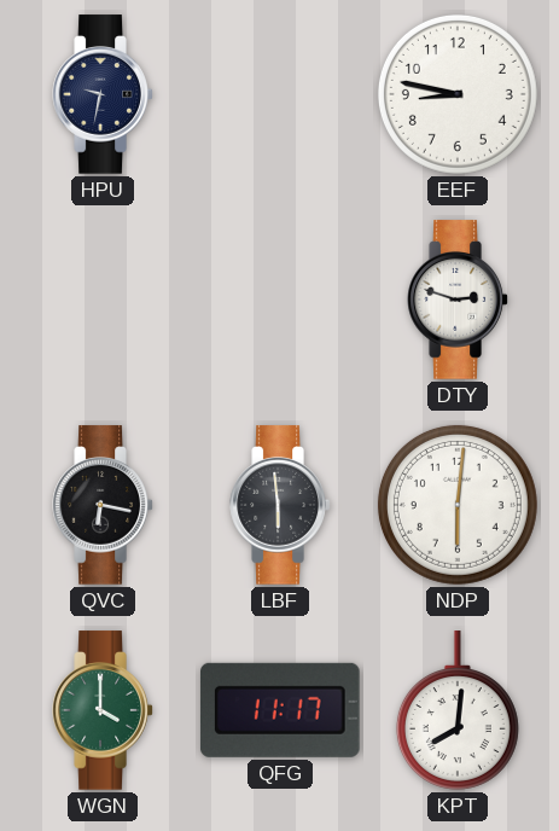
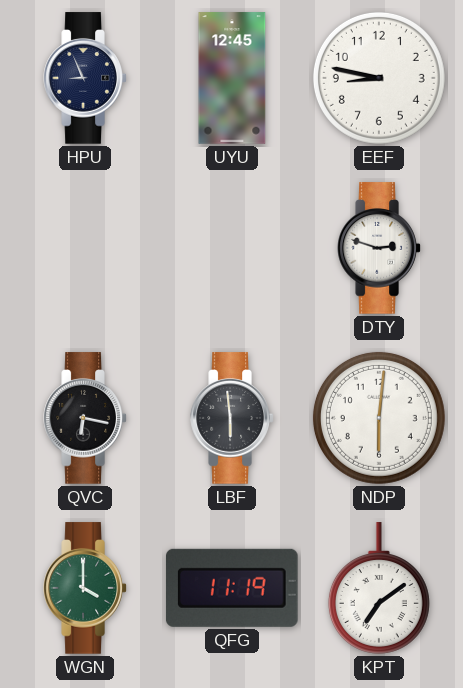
HPU: 9:32 -> 8:56
UYU: none -> 12:45
QFG: 11:17 -> 11:19
KPT: 8:01 -> 7:09
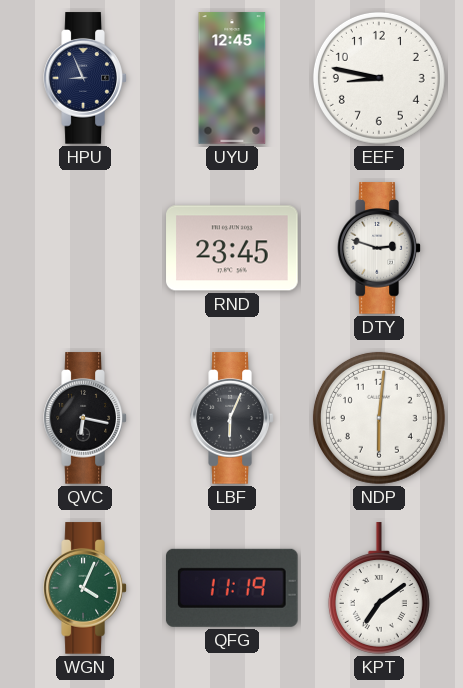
RND: none -> 23:45
LBF: 5:59 -> 6:04
WGN: 4:00 -> 4:04
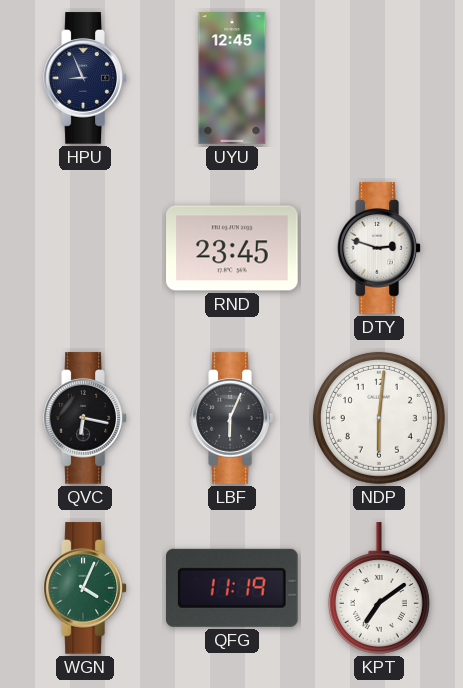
EEF: 8:47 -> none
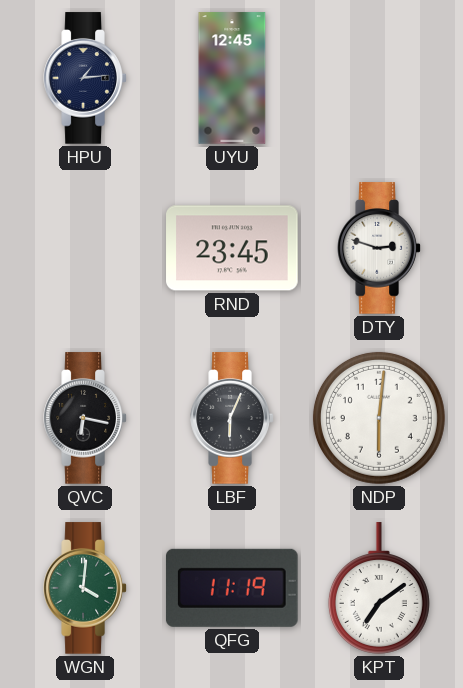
HPU: 8:56 -> 1:14
WGN: 4:04 -> 4:01
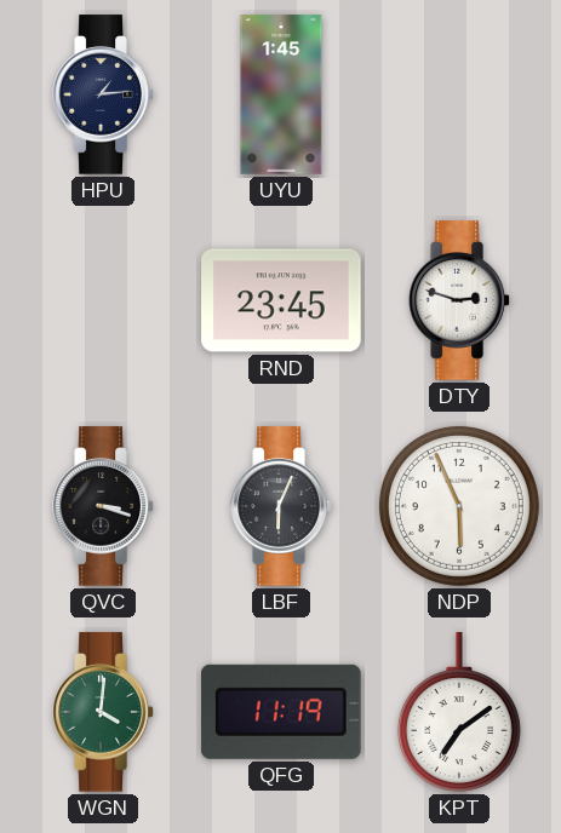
UYU: 12:45 -> 1:45
QVC: 6:17 -> 3:18
NDP: 6:01 -> 5:56
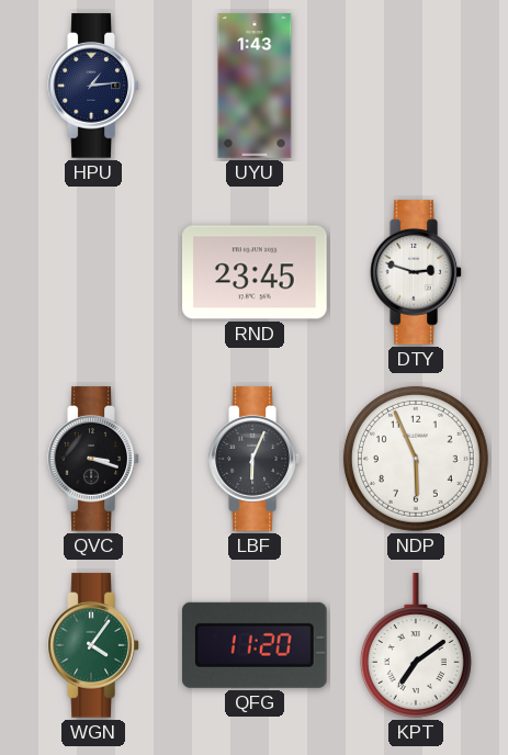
UYU: 1:45 -> 1:43
WGN: 4:01 -> 4:06
QFG: 11:19 -> 11:20
